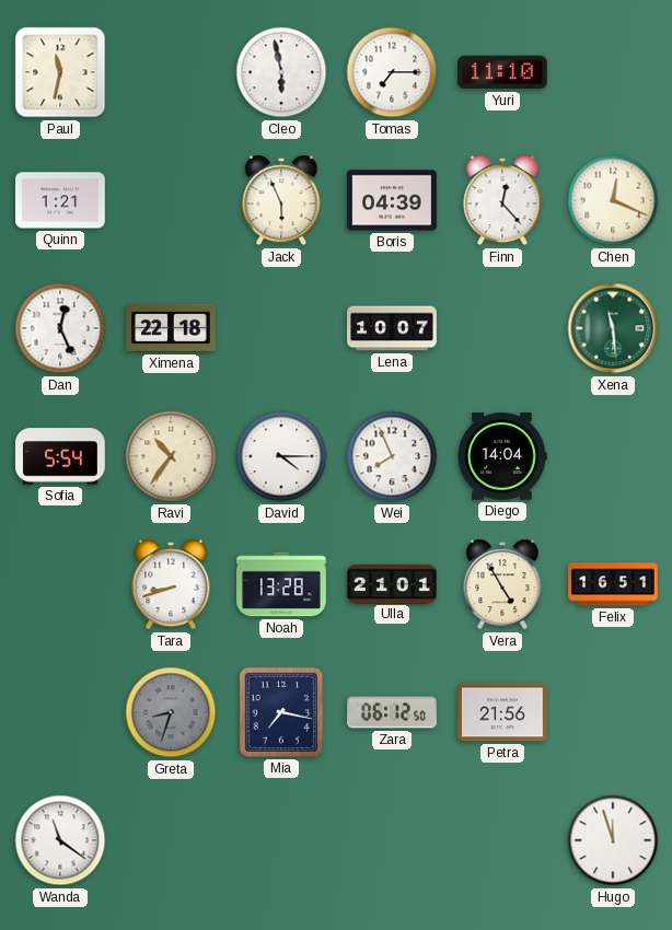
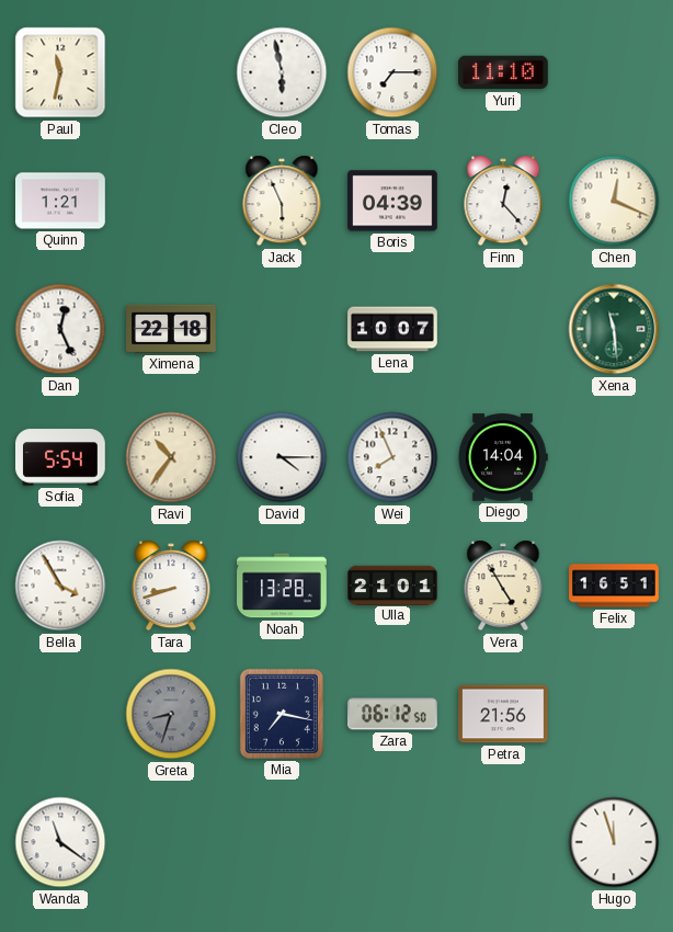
Bella: none -> 3:55
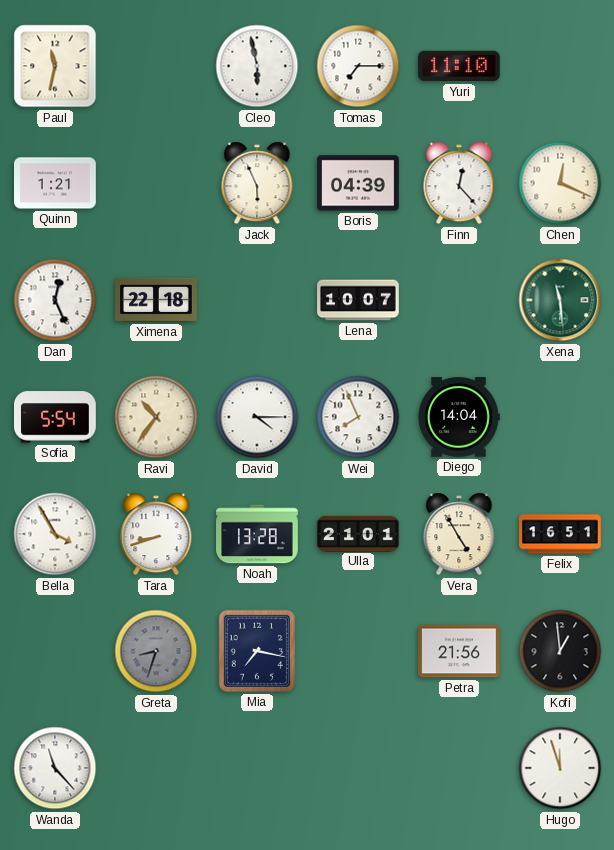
Zara: 06:12 -> none
Kofi: none -> 12:59
Wanda: 11:21 -> 11:23
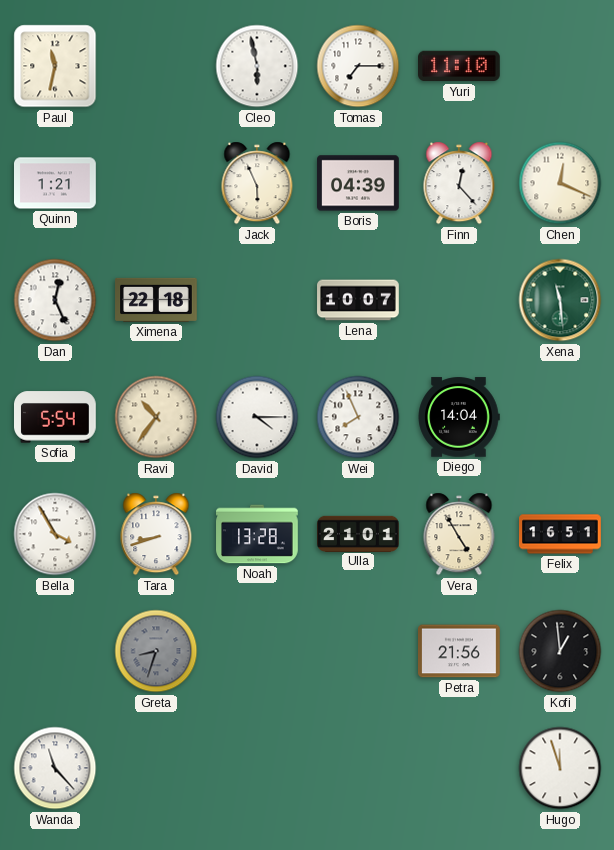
Mia: 7:17 -> none
